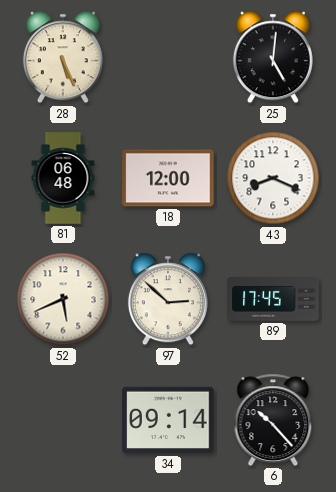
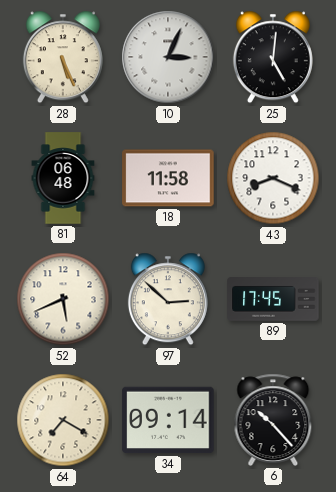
10: none -> 3:04
18: 12:00 -> 11:58
64: none -> 7:20
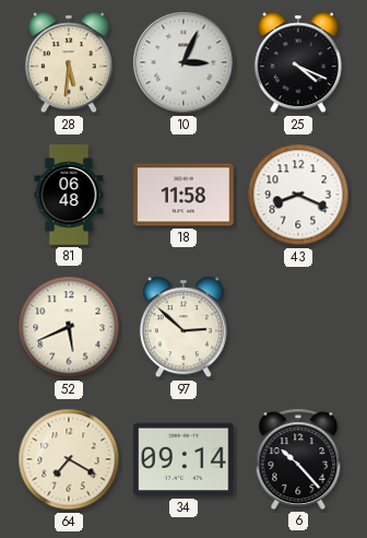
28: 5:26 -> 5:31
25: 5:01 -> 4:19
89: 17:45 -> none
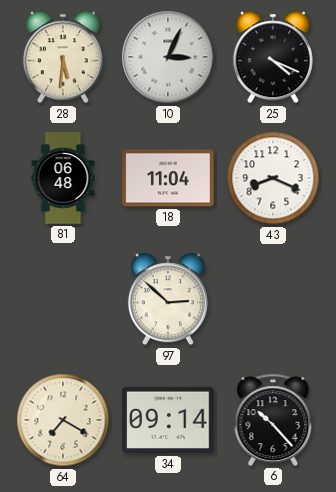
18: 11:58 -> 11:04
52: 5:41 -> none
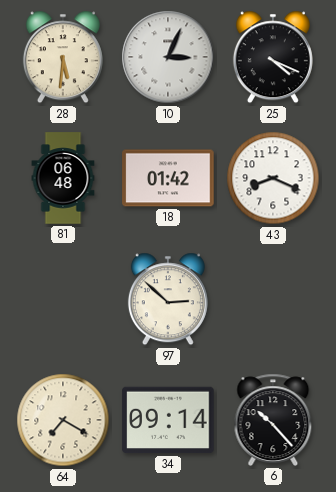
18: 11:04 -> 01:42
